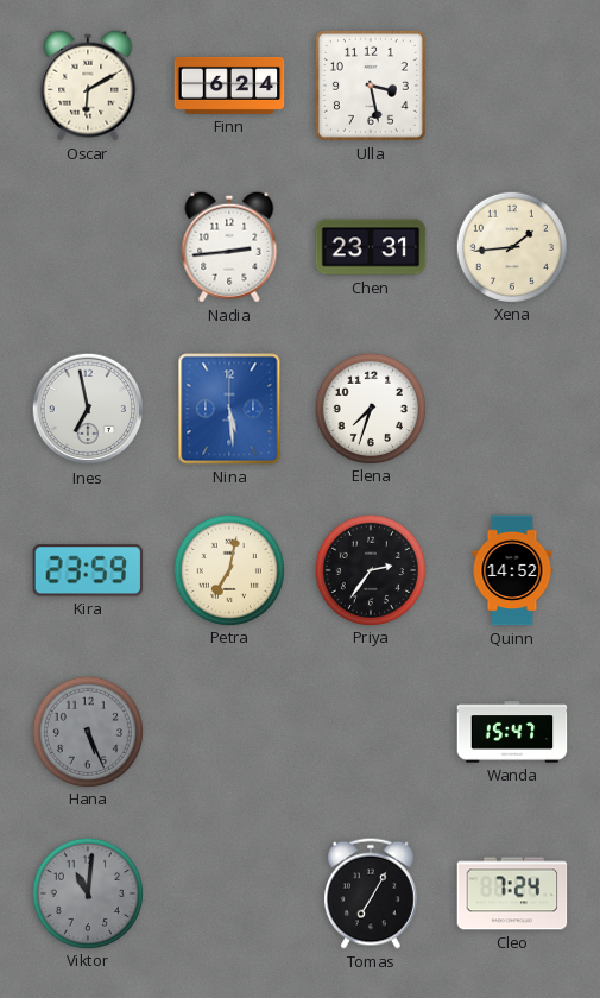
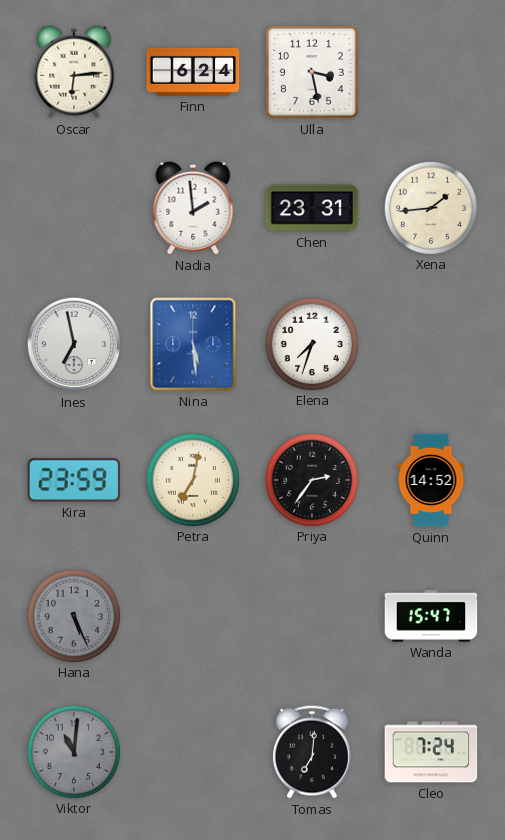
Oscar: 6:10 -> 6:14
Nadia: 2:44 -> 1:59
Tomas: 7:05 -> 7:01
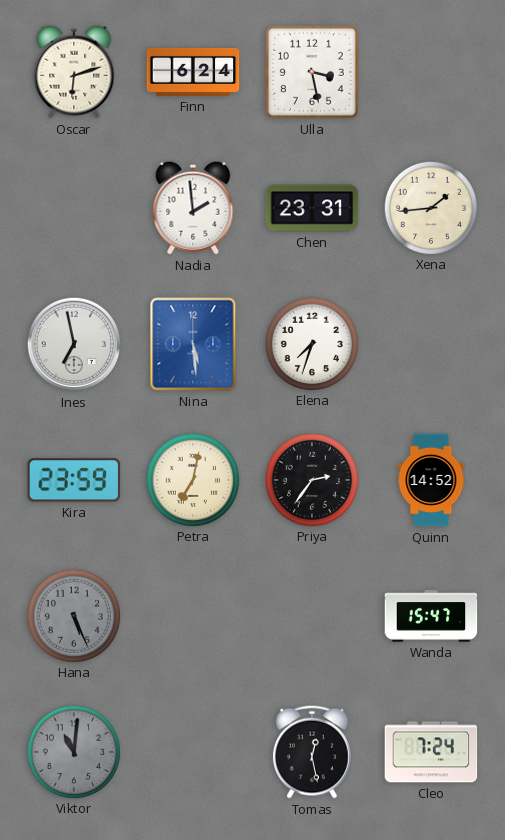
Oscar: 6:14 -> 6:12
Tomas: 7:01 -> 12:28
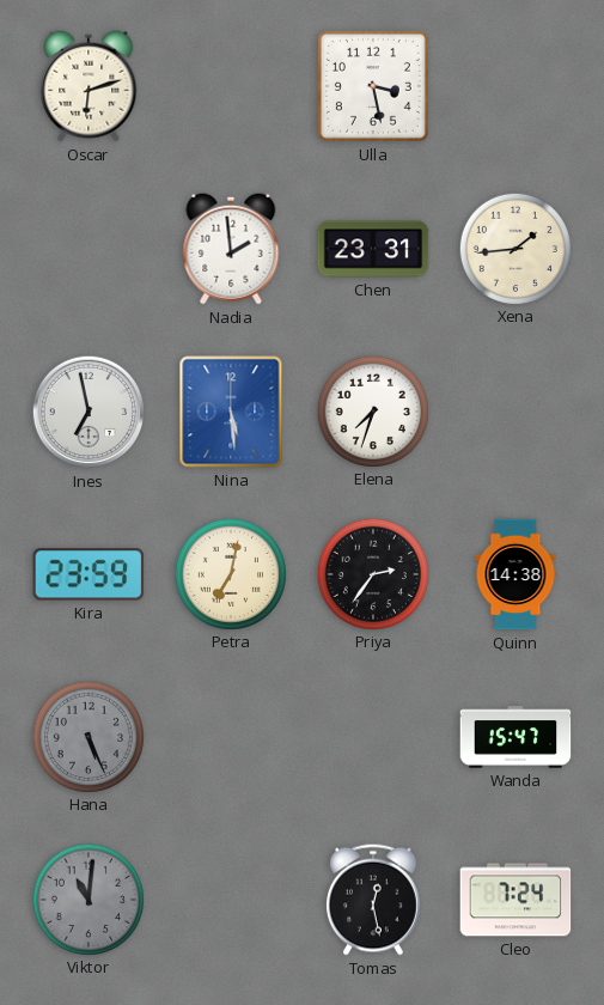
Finn: 6:24 -> none
Quinn: 14:52 -> 14:38
